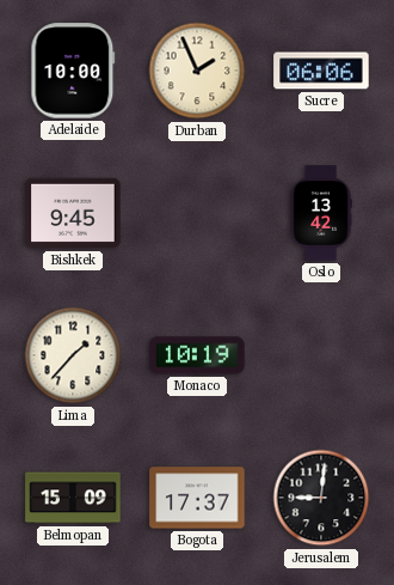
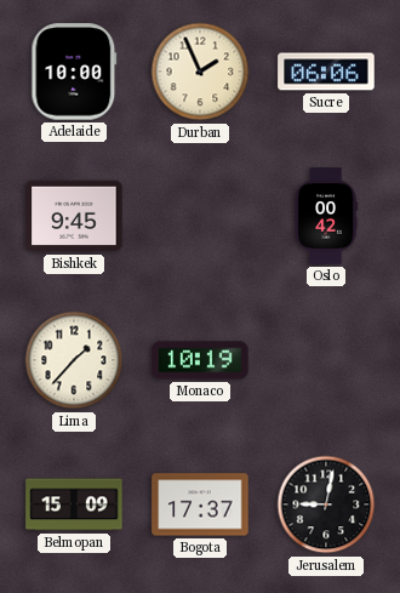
Oslo: 13:42 -> 00:42
Jerusalem: 9:01 -> 9:02
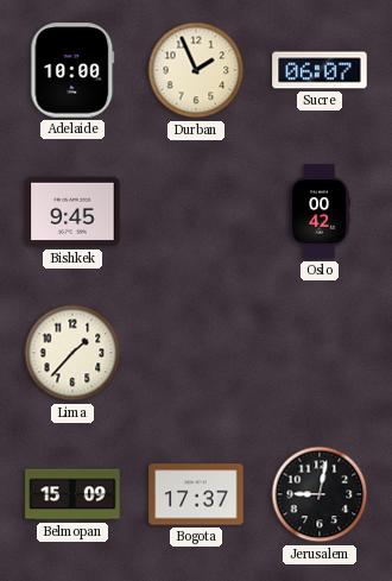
Sucre: 06:06 -> 06:07
Monaco: 10:19 -> none
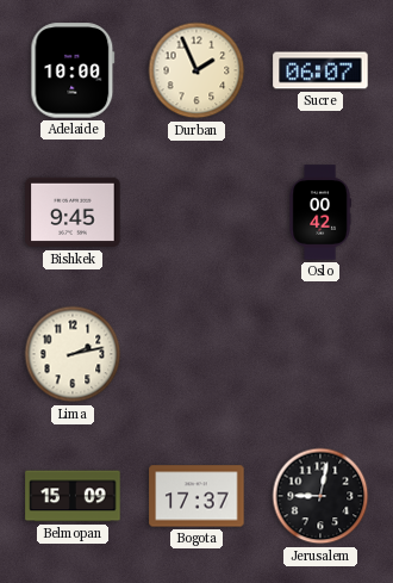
Lima: 1:37 -> 2:13
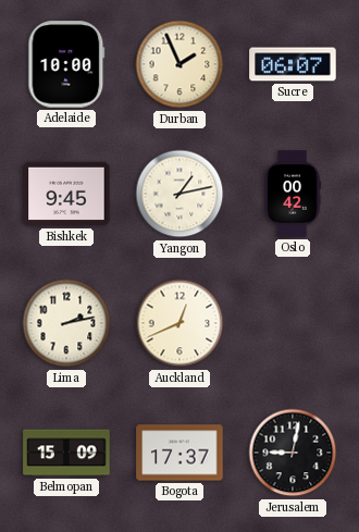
Yangon: none -> 1:13
Auckland: none -> 12:41
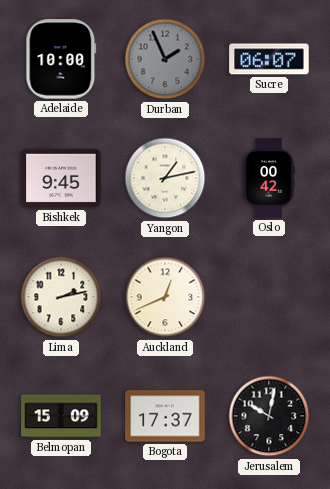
Durban dial: cream -> grey
Jerusalem: 9:02 -> 10:02
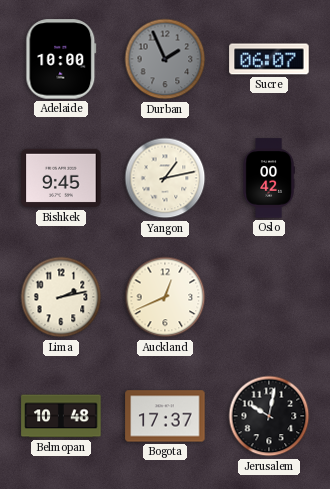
Belmopan: 15:09 -> 10:48
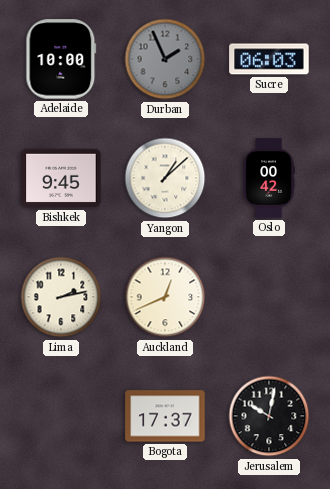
Sucre: 06:07 -> 06:03
Yangon: 1:13 -> 1:08
Belmopan: 10:48 -> none
